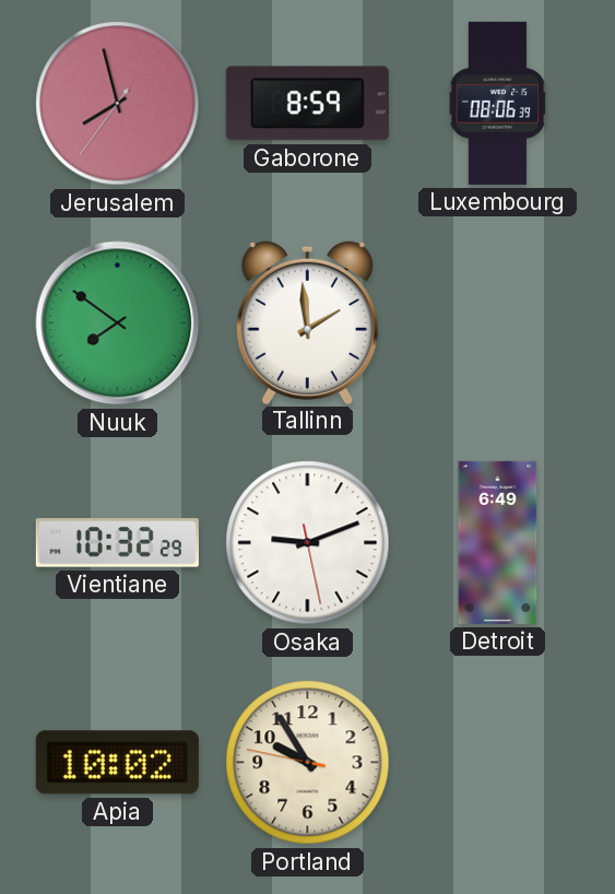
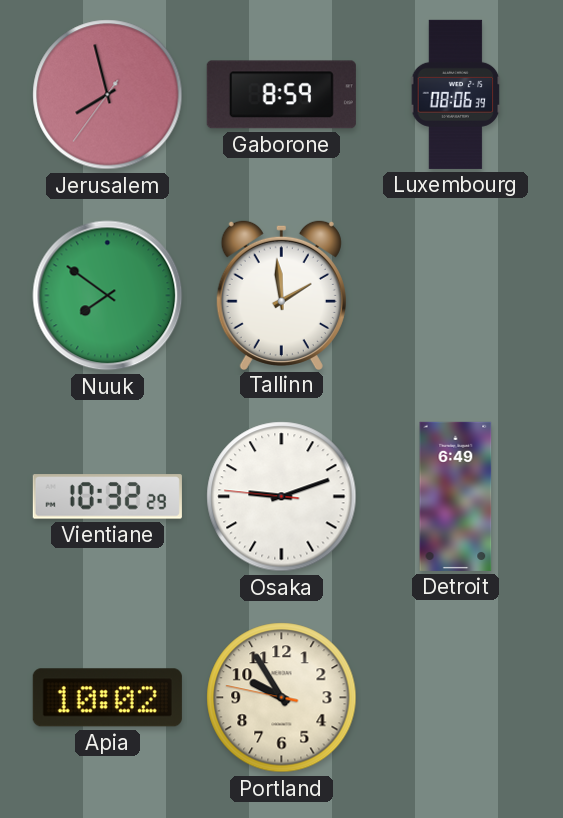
Osaka: 9:11:28 -> 9:11:46
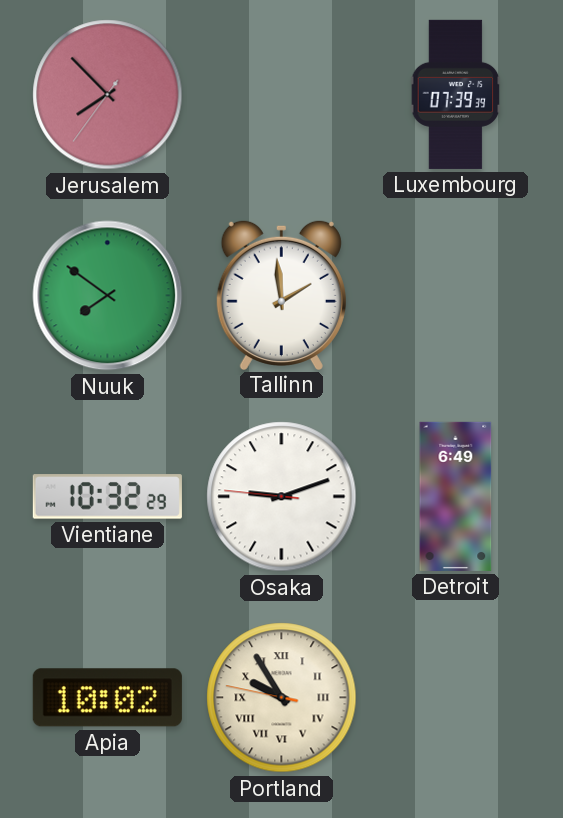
Jerusalem: 7:57 -> 7:52
Gaborone: 8:59 -> none
Luxembourg: 08:06 -> 07:39
Portland numerals: Arabic -> Roman
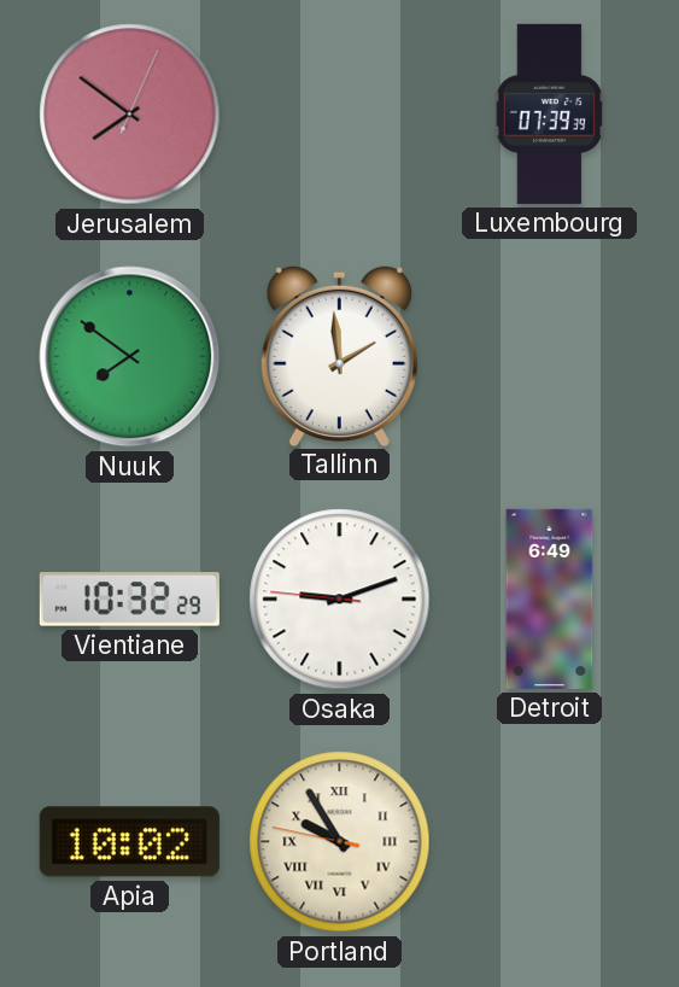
Jerusalem: 7:52 -> 7:51
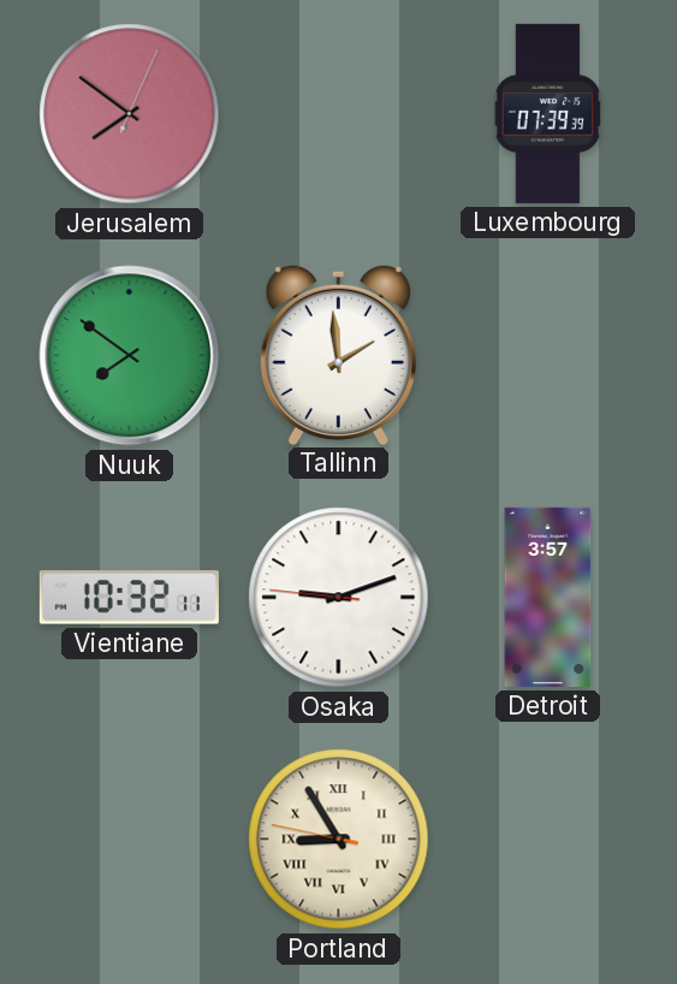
Vientiane: 10:32:29 -> 10:32:11
Detroit: 6:49 -> 3:57
Apia: 10:02 -> none
Portland: 9:54 -> 8:54
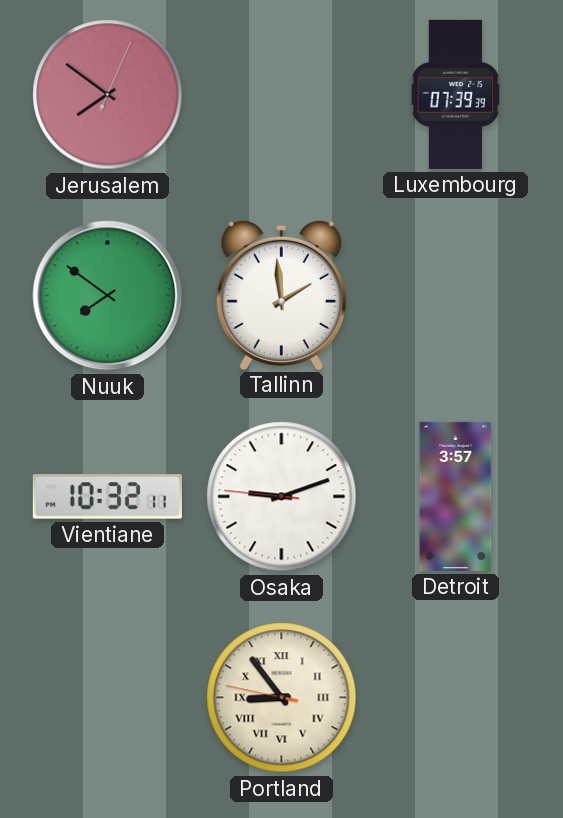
Portland: 8:54 -> 8:53
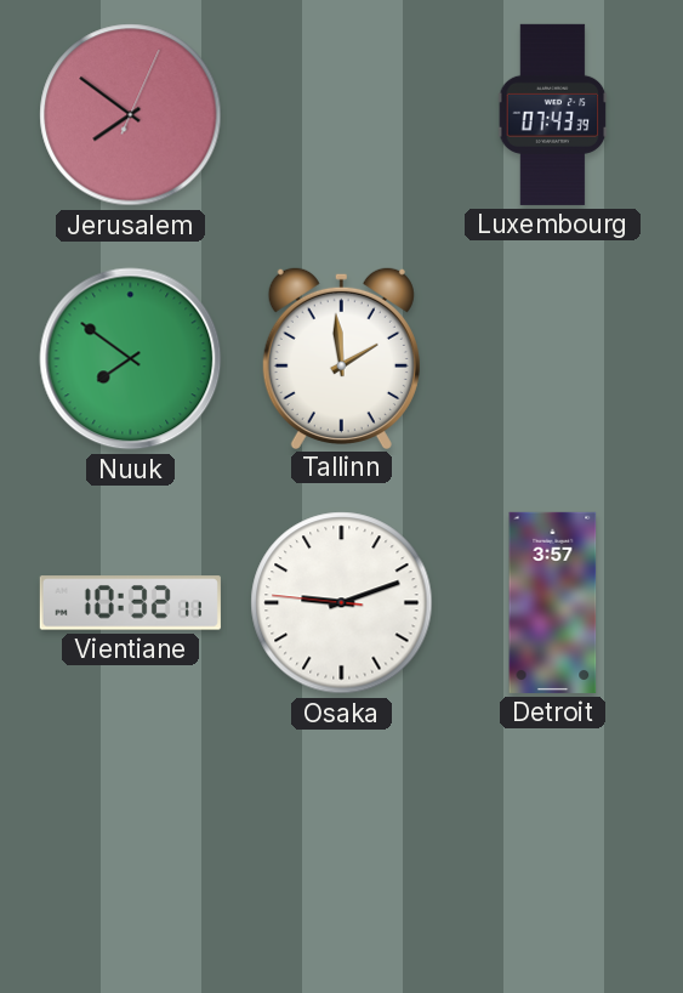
Luxembourg: 07:39 -> 07:43
Portland: 8:53 -> none
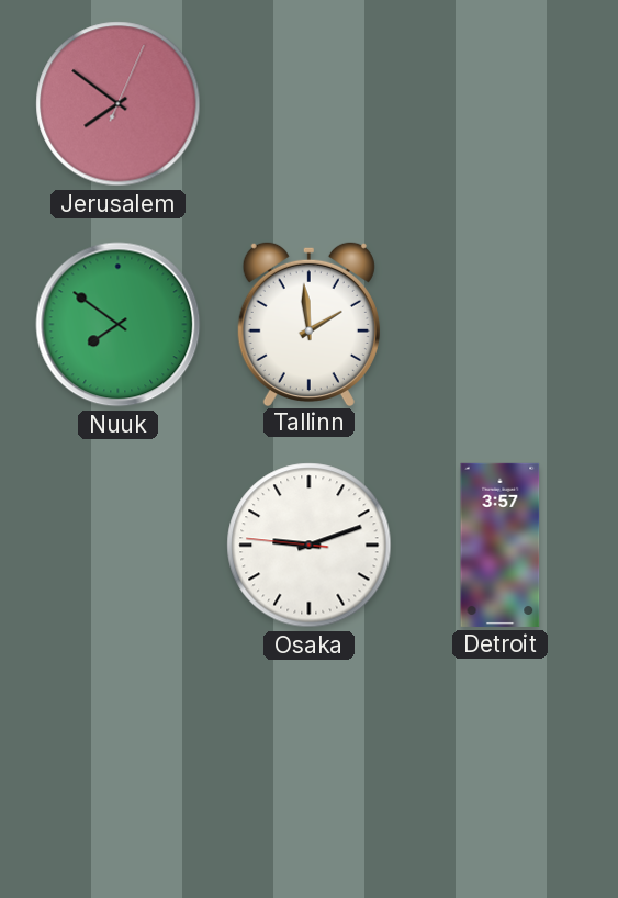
Luxembourg: 07:43 -> none
Vientiane: 10:32 -> none
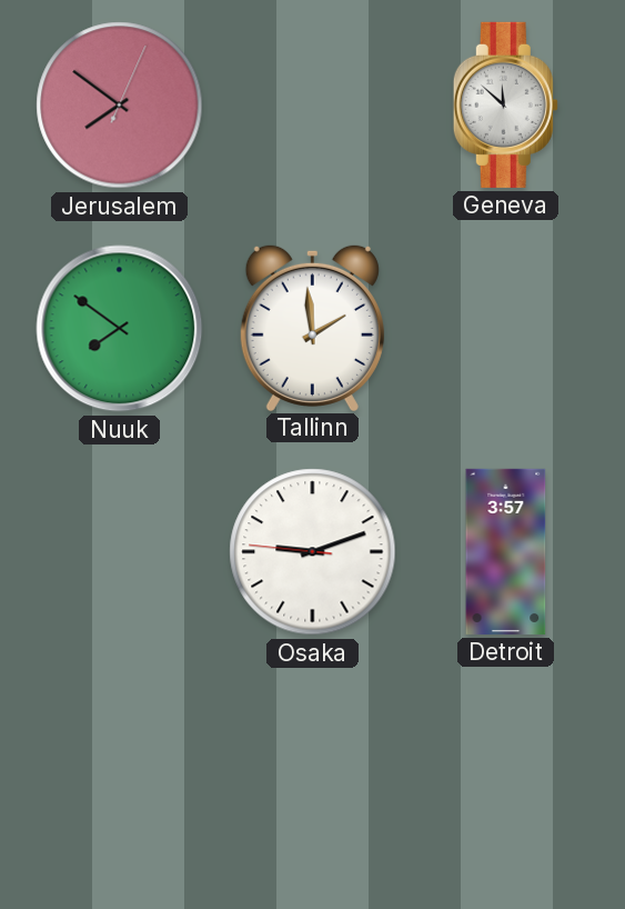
Geneva: none -> 11:52
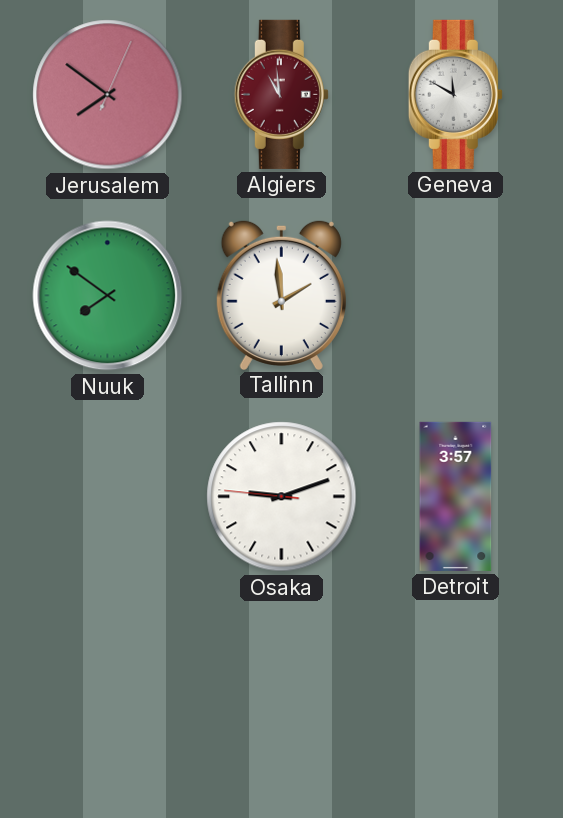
Algiers: none -> 10:59
Geneva: 11:52 -> 11:50
